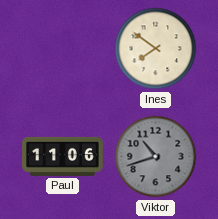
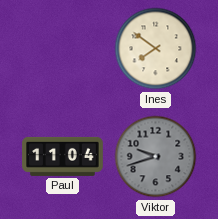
Paul: 11:06 -> 11:04
Viktor: 10:42 -> 9:42
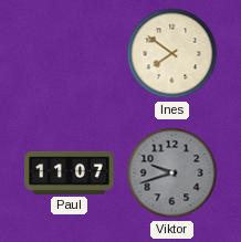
Paul: 11:04 -> 11:07
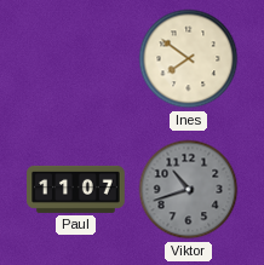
Viktor: 9:42 -> 10:42
